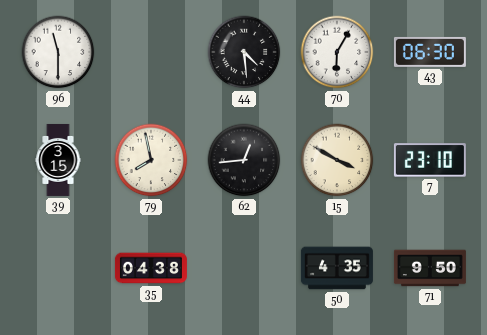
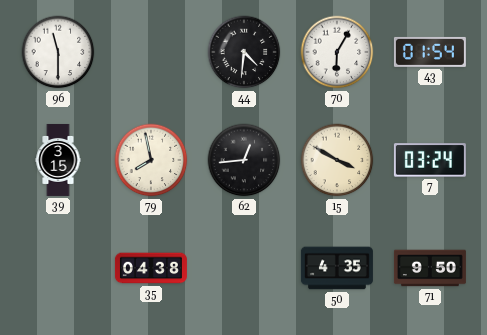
44: 4:29 -> 4:31
43: 06:30 -> 01:54
7: 23:10 -> 03:24
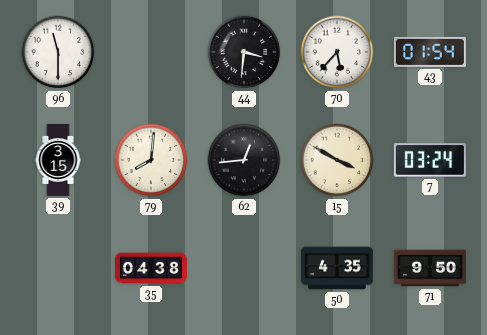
44: 4:31 -> 3:31
70: 6:05 -> 5:37
79: 7:58 -> 8:01
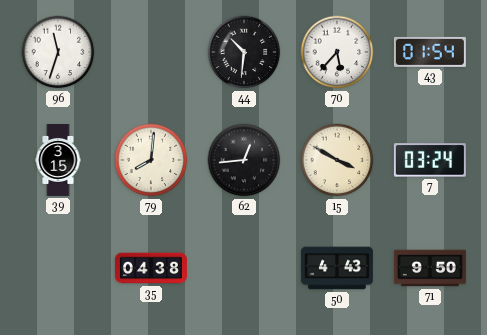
96: 11:30 -> 11:33
44: 3:31 -> 10:31
50: 4:35 -> 4:43
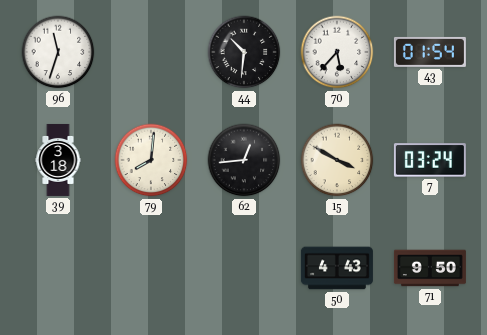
39: 3:15 -> 3:18
35: 04:38 -> none
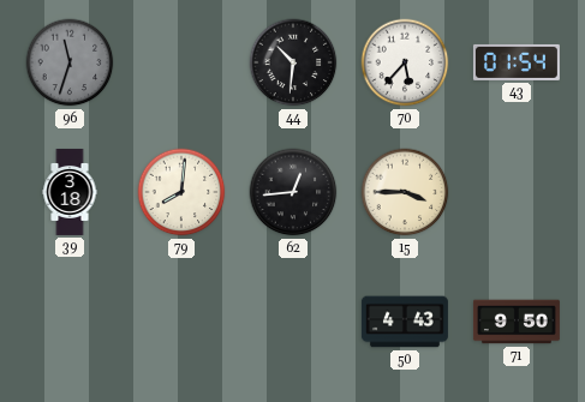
96 dial: white -> grey
15: 3:50 -> 3:45
7: 03:24 -> none
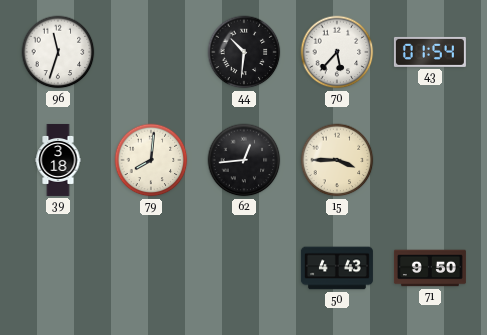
96 dial: grey -> white
